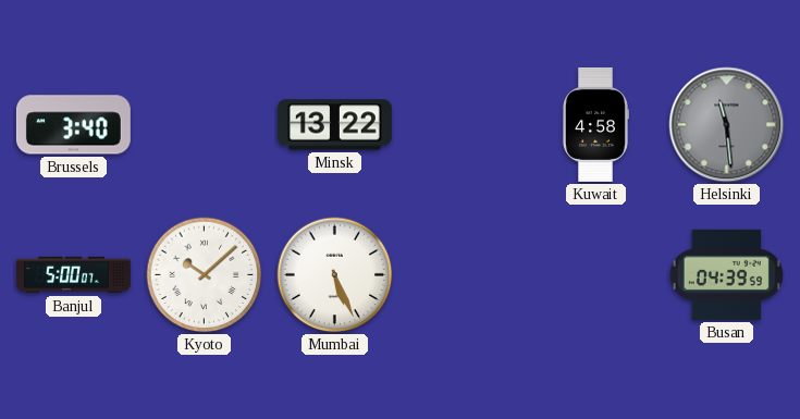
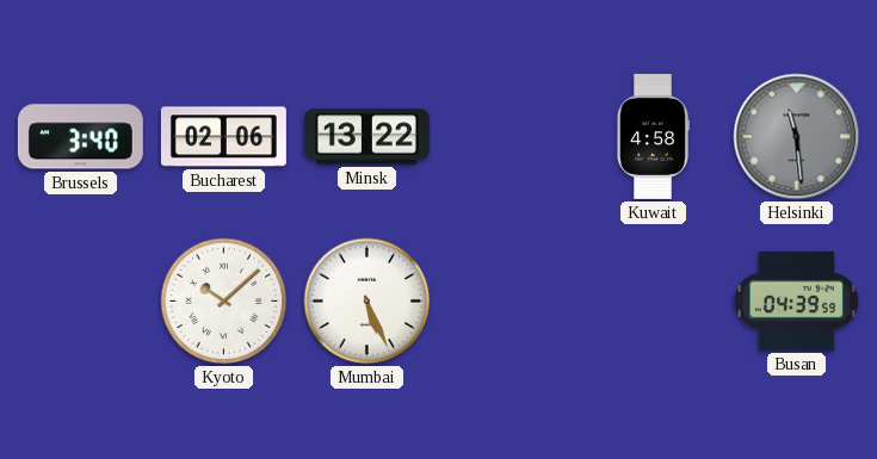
Bucharest: none -> 02:06
Banjul: 5:00 -> none
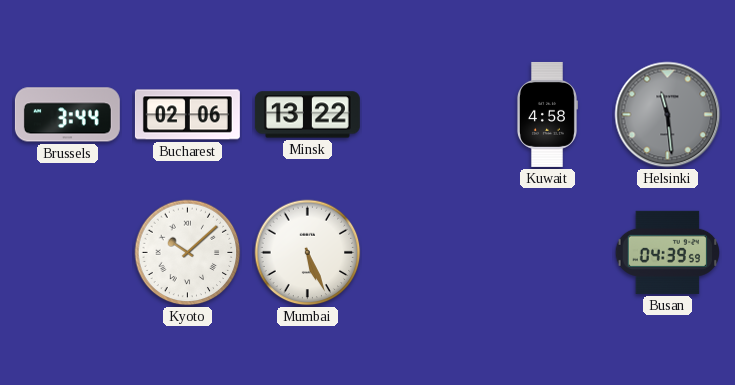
Brussels: 3:40 -> 3:44
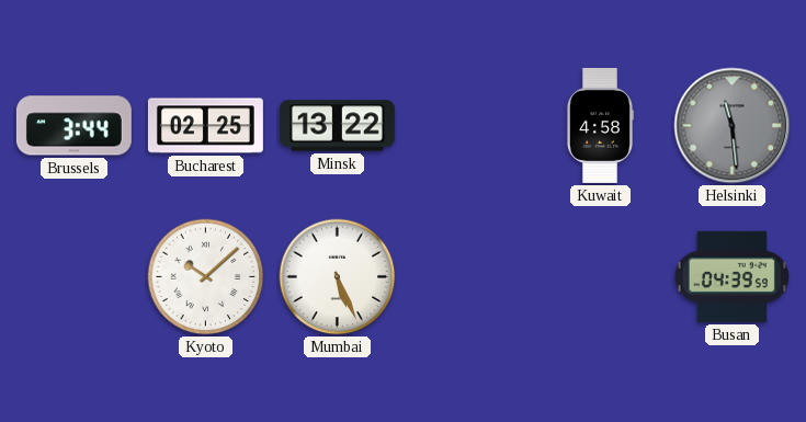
Bucharest: 02:06 -> 02:25
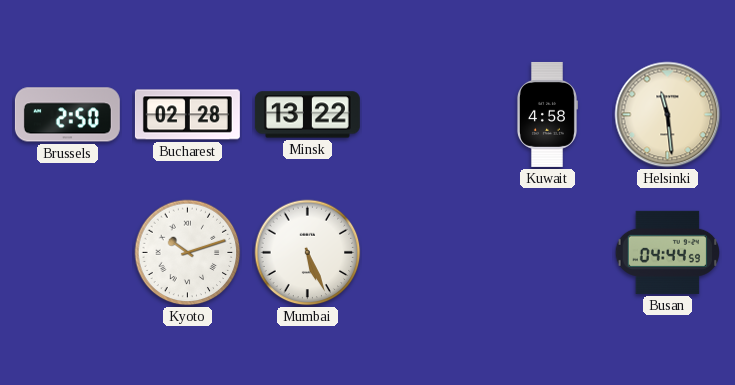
Brussels: 3:44 -> 2:50
Bucharest: 02:25 -> 02:28
Helsinki dial: grey -> cream
Kyoto: 10:08 -> 10:12
Busan: 04:39 -> 04:44
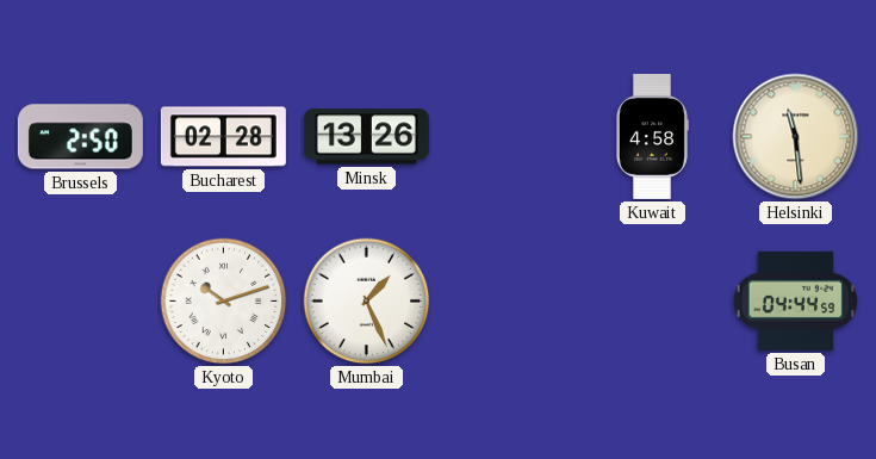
Minsk: 13:22 -> 13:26
Mumbai: 5:26 -> 1:26
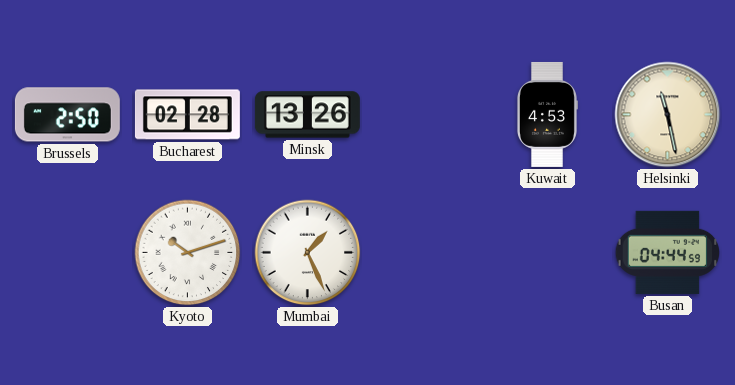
Kuwait: 4:58 -> 4:53
Helsinki: 11:29 -> 11:28
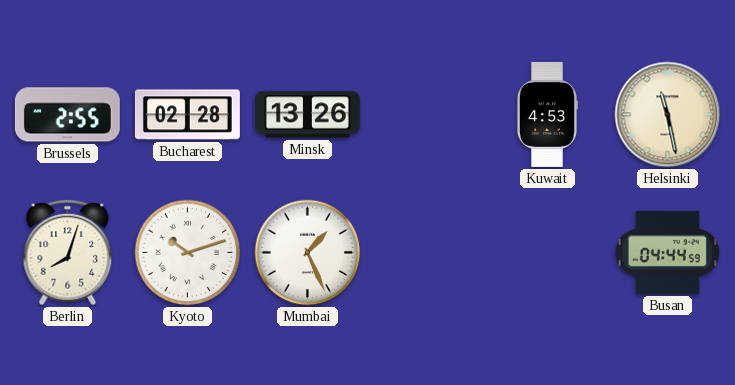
Brussels: 2:50 -> 2:55
Berlin: none -> 8:03
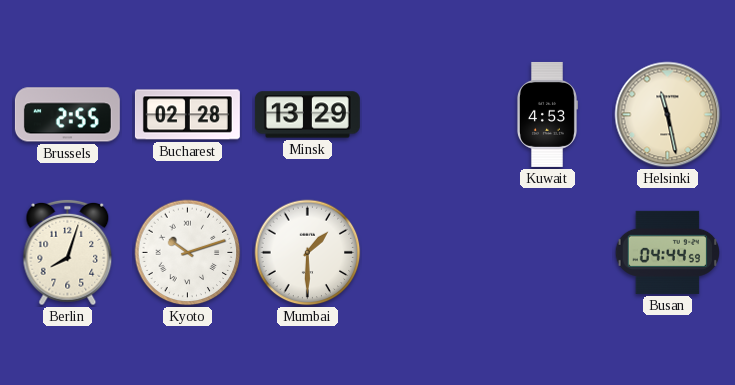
Minsk: 13:26 -> 13:29
Mumbai: 1:26 -> 1:30
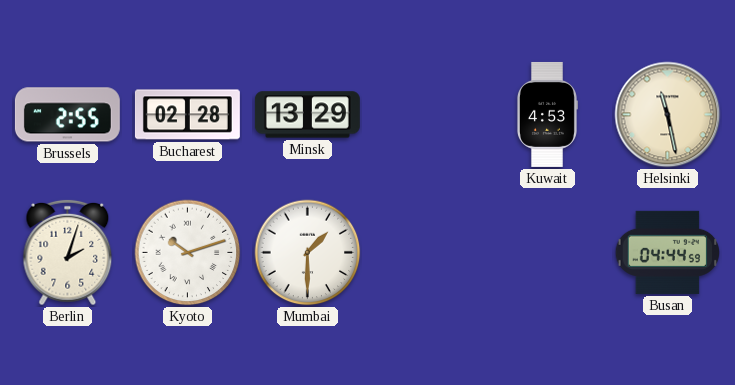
Berlin: 8:03 -> 2:03
